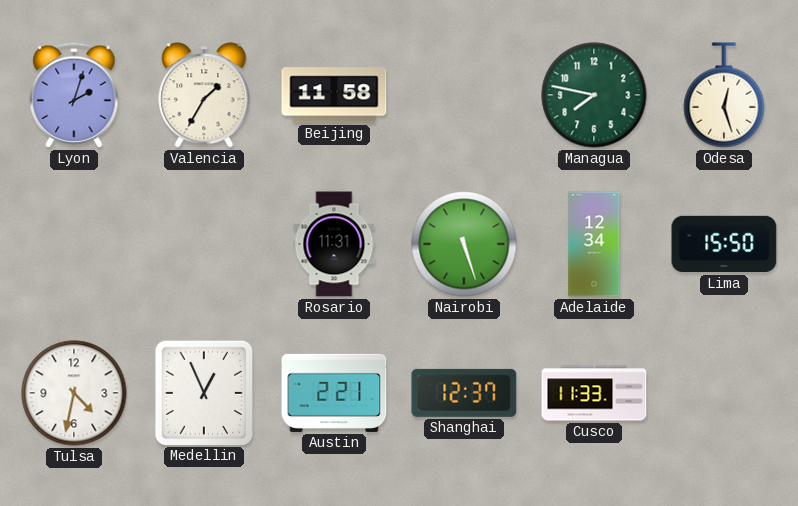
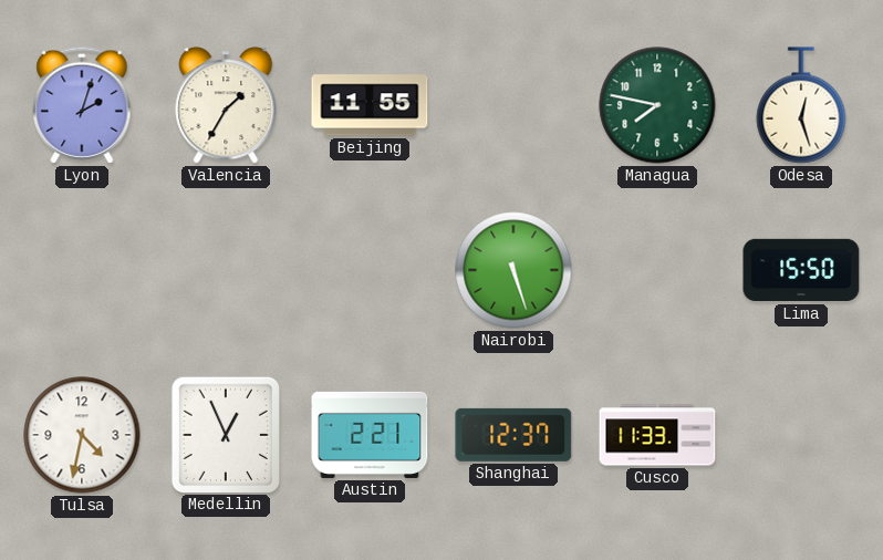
Beijing: 11:58 -> 11:55
Rosario: 11:31 -> none
Adelaide: 12:34 -> none
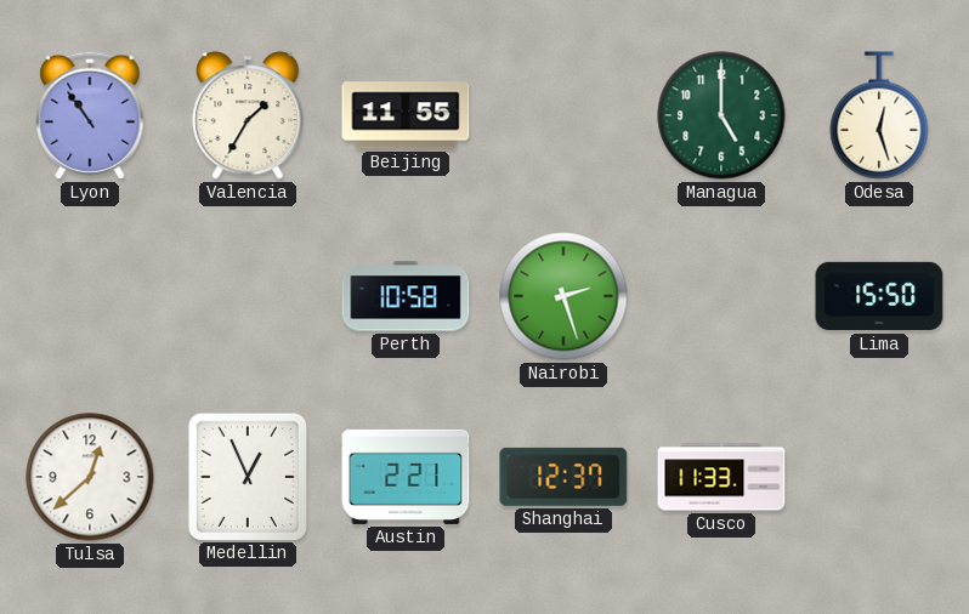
Lyon: 2:03 -> 10:54
Managua: 7:47 -> 5:00
Perth: none -> 10:58
Nairobi: 5:27 -> 2:27
Tulsa: 4:32 -> 12:38
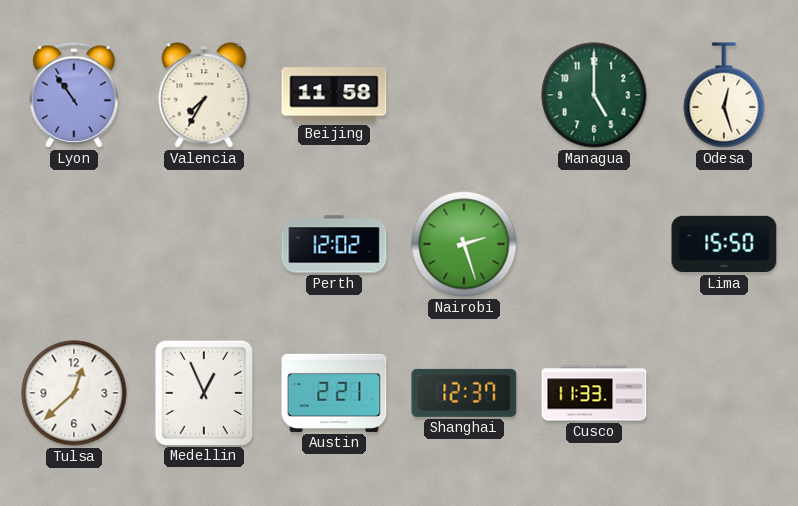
Valencia: 1:35 -> 7:35
Beijing: 11:55 -> 11:58
Perth: 10:58 -> 12:02
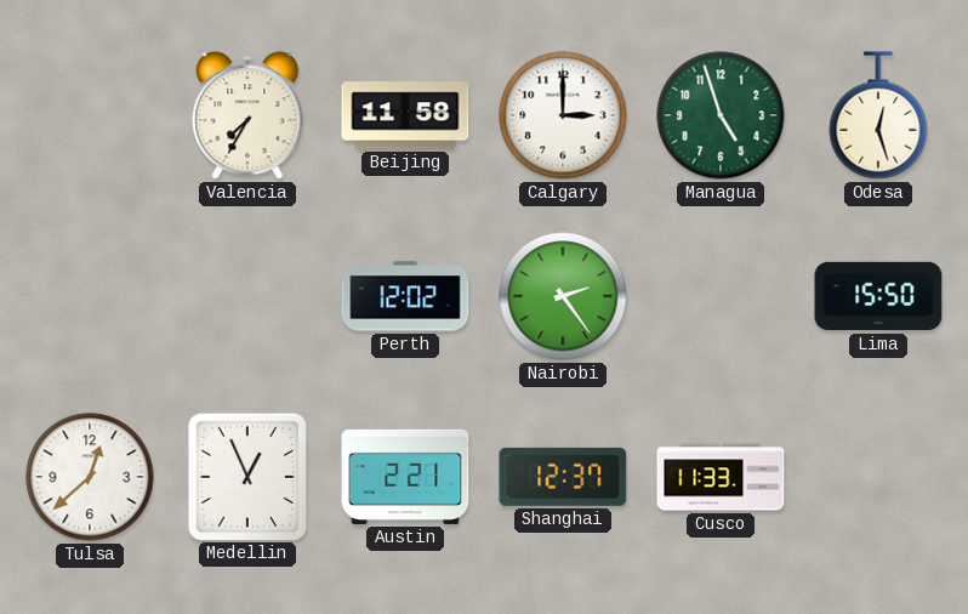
Lyon: 10:54 -> none
Calgary: none -> 3:00
Managua: 5:00 -> 4:57
Nairobi: 2:27 -> 2:24
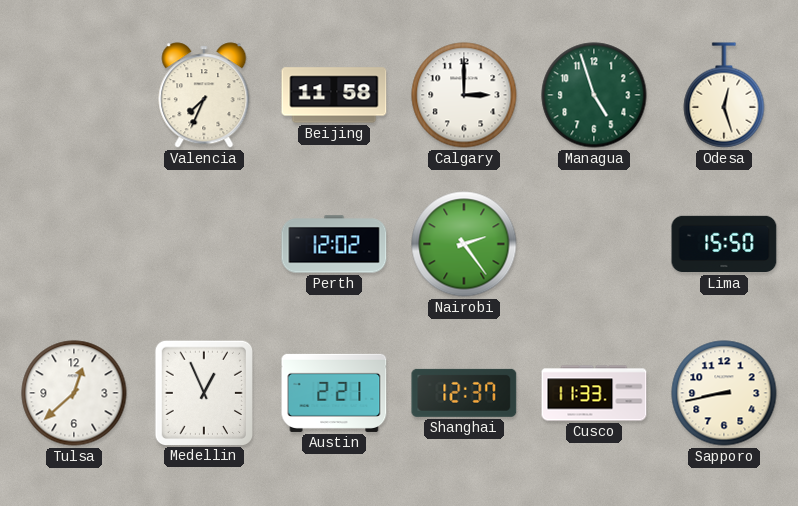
Valencia: 7:35 -> 7:34
Sapporo: none -> 8:43
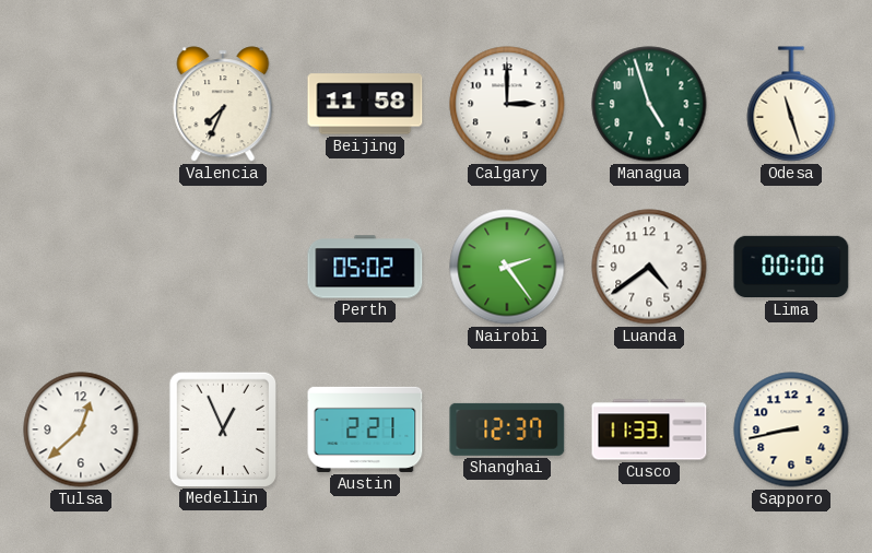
Odesa: 12:27 -> 11:27
Perth: 12:02 -> 05:02
Luanda: none -> 4:39
Lima: 15:50 -> 00:00
